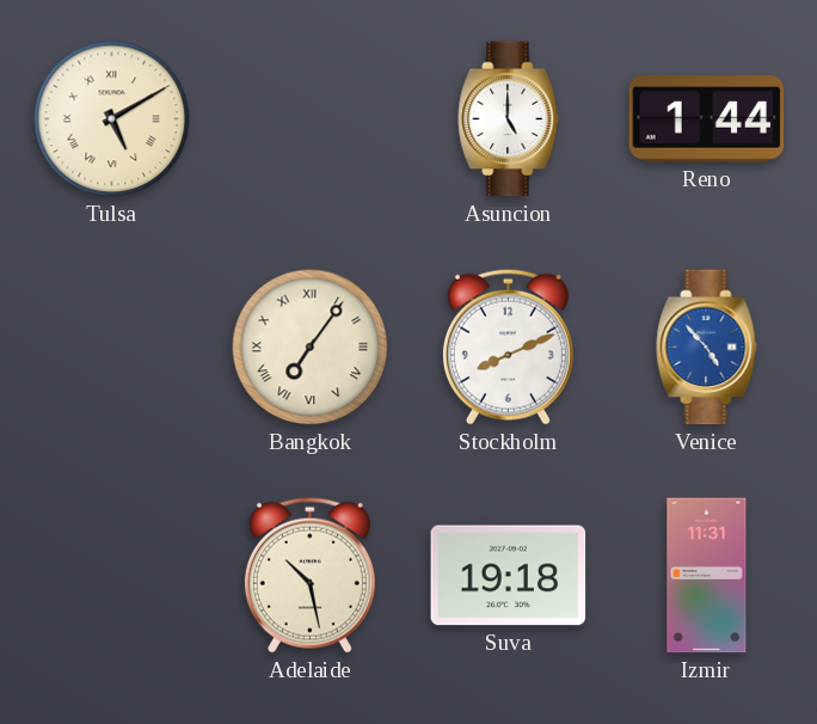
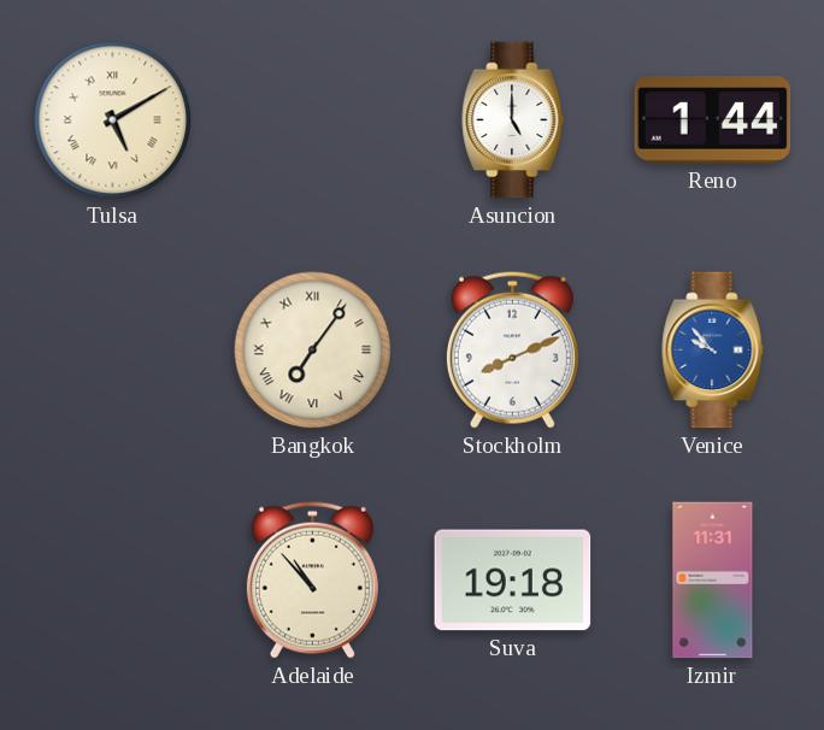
Venice: 4:53 -> 9:53
Adelaide: 10:28 -> 10:53
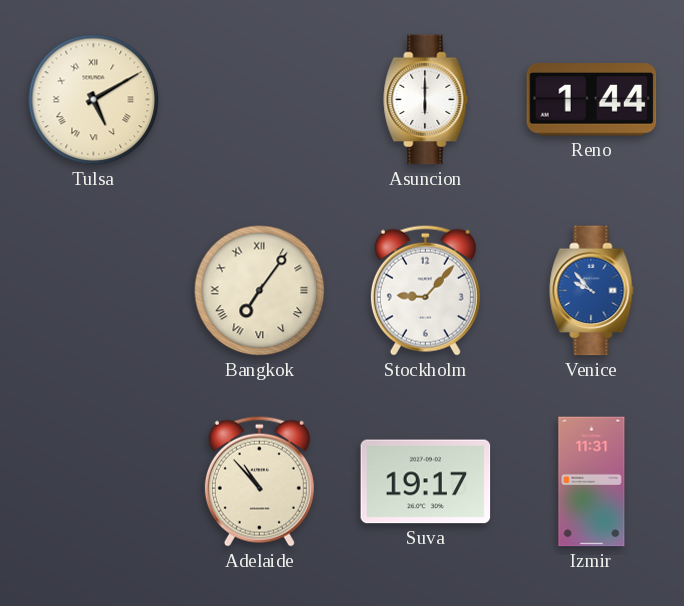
Asuncion: 5:00 -> 6:00
Stockholm: 8:11 -> 9:07
Suva: 19:18 -> 19:17
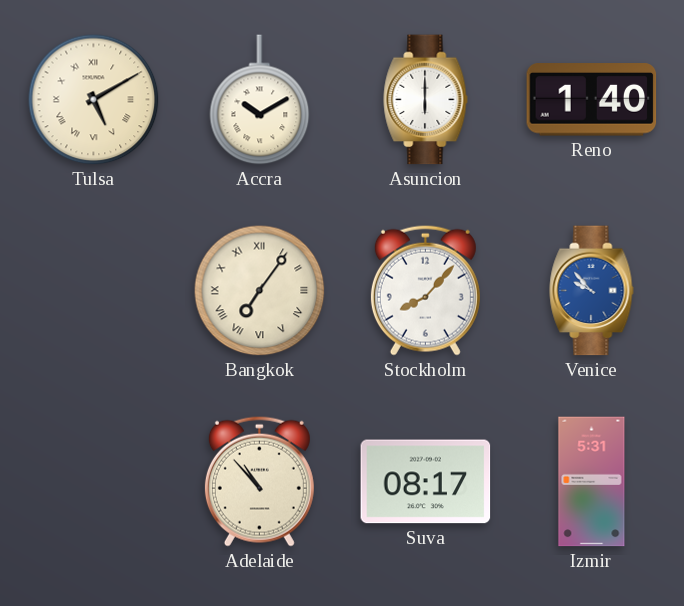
Accra: none -> 10:10
Reno: 1:44 -> 1:40
Stockholm: 9:07 -> 8:07
Suva: 19:17 -> 08:17
Izmir: 11:31 -> 5:31
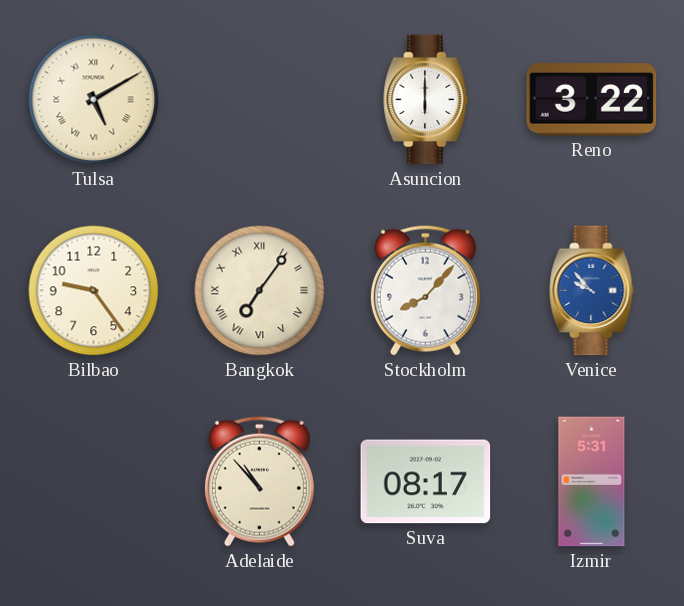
Accra: 10:10 -> none
Reno: 1:40 -> 3:22
Bilbao: none -> 9:24
